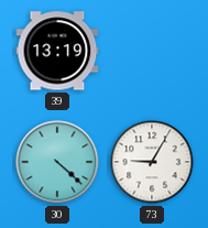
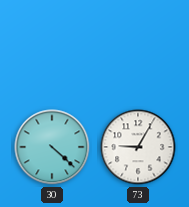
39: 13:19 -> none
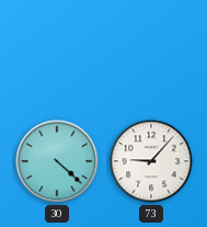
73: 9:05 -> 9:07
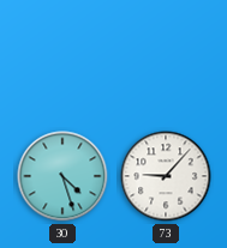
30: 4:22 -> 4:27
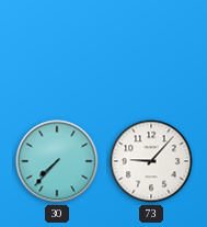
30: 4:27 -> 7:37
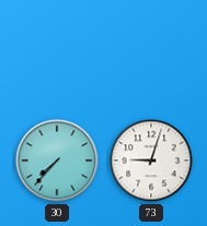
73: 9:07 -> 9:03
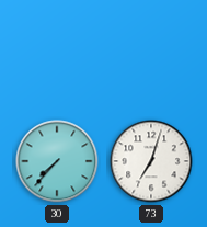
73: 9:03 -> 7:03
